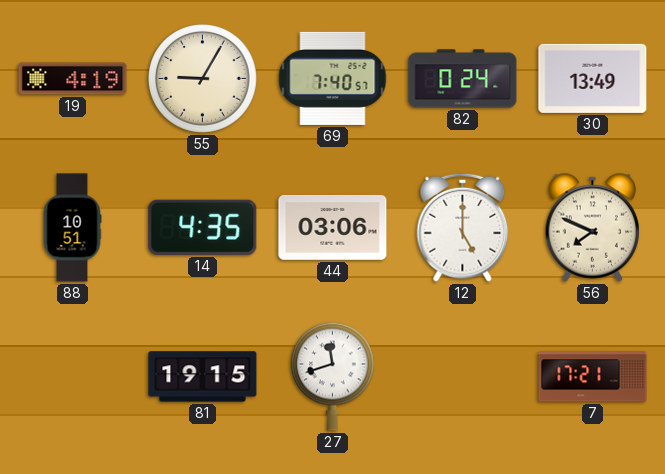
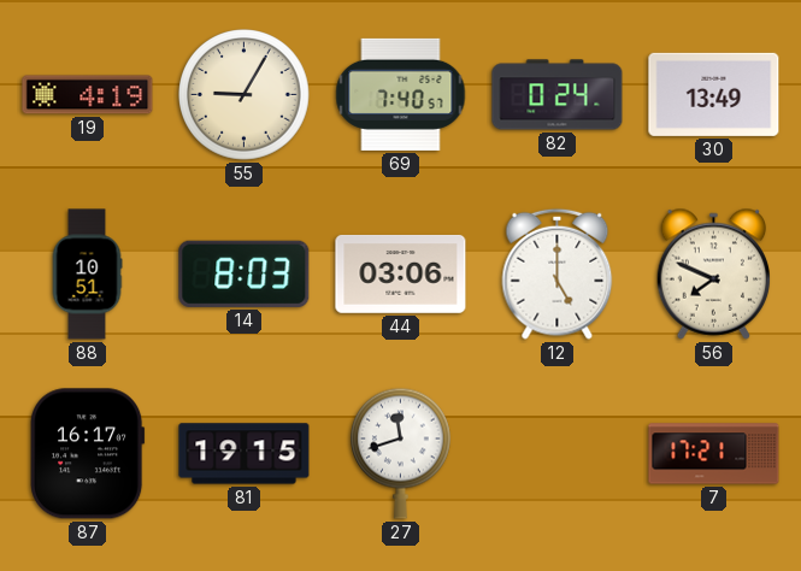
14: 4:35 -> 8:03
87: none -> 16:17
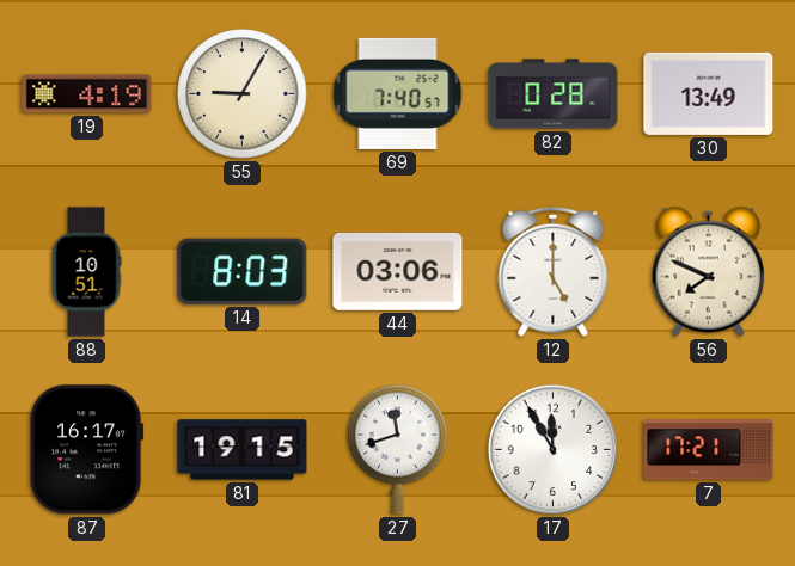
82: 0:24 -> 0:28
17: none -> 11:55
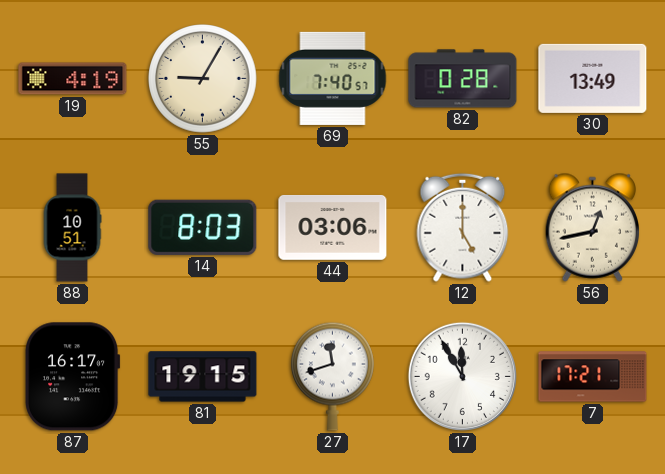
56: 7:49 -> 12:43
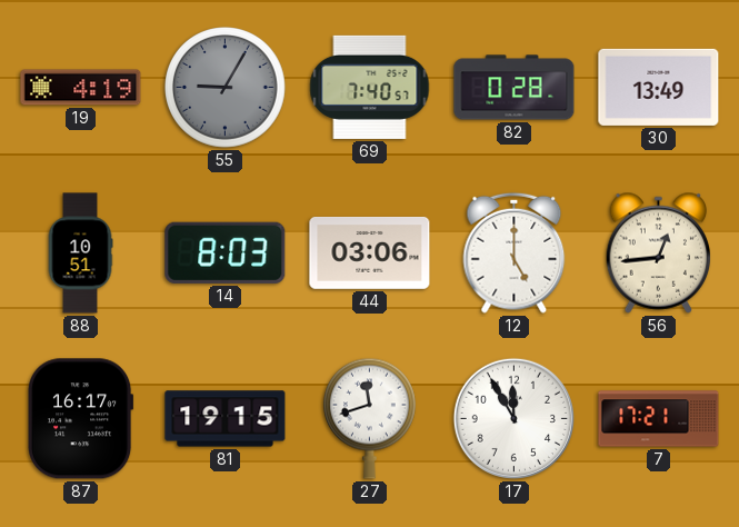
55 dial: cream -> grey
56: 12:43 -> 12:44
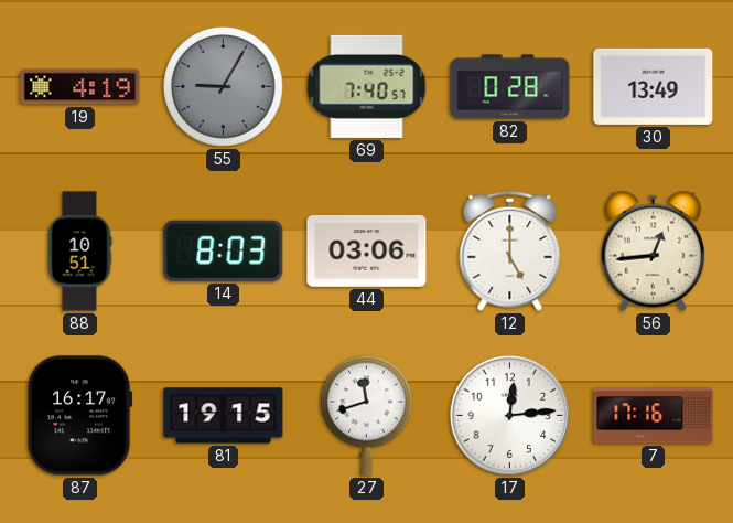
17: 11:55 -> 12:14
7: 17:21 -> 17:16
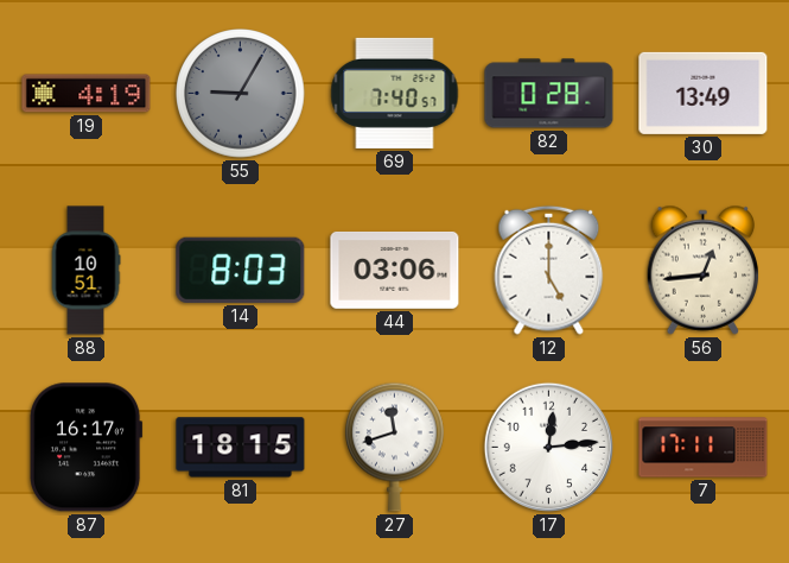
81: 19:15 -> 18:15
7: 17:16 -> 17:11
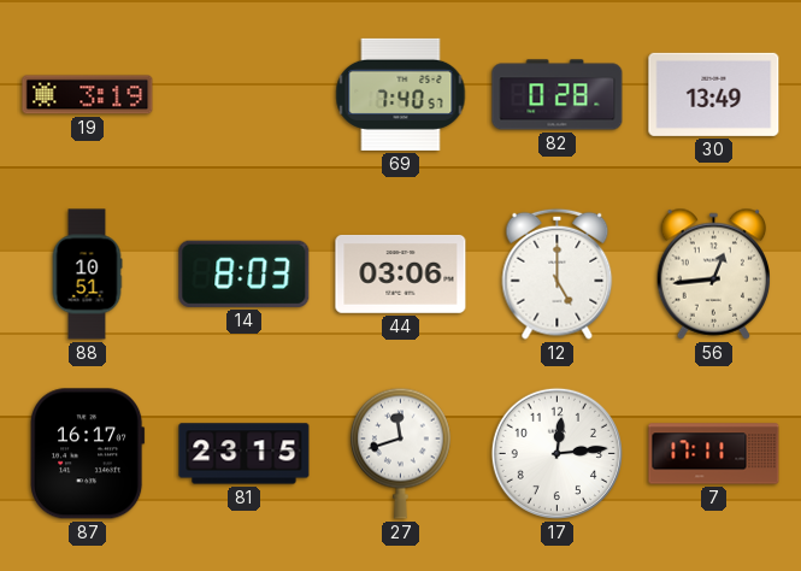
19: 4:19 -> 3:19
55: 9:05 -> none
81: 18:15 -> 23:15
